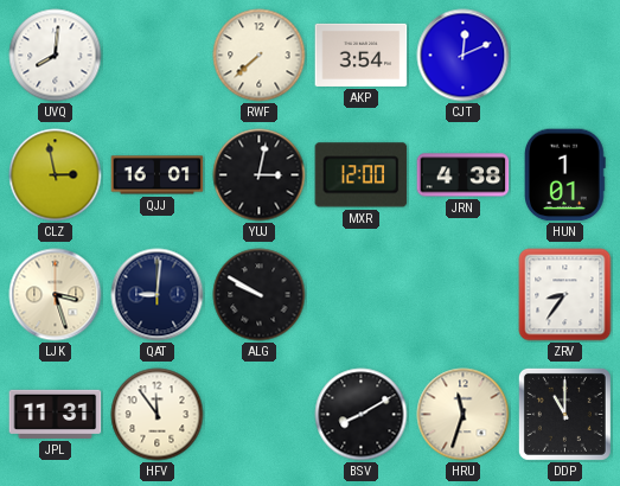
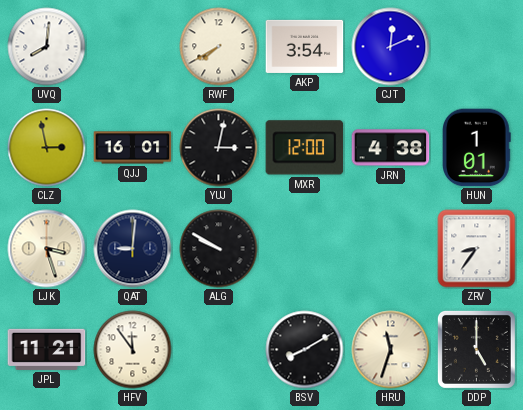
RWF: 7:38 -> 7:40
JPL: 11:31 -> 11:21
DDP: 11:00 -> 5:00
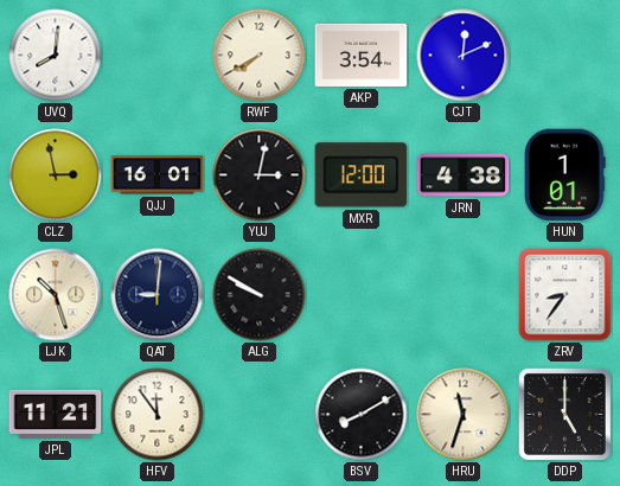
LJK: 3:27 -> 10:27
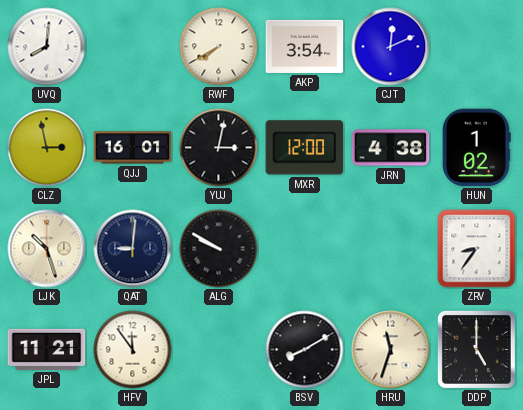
HUN: 1:01 -> 1:02
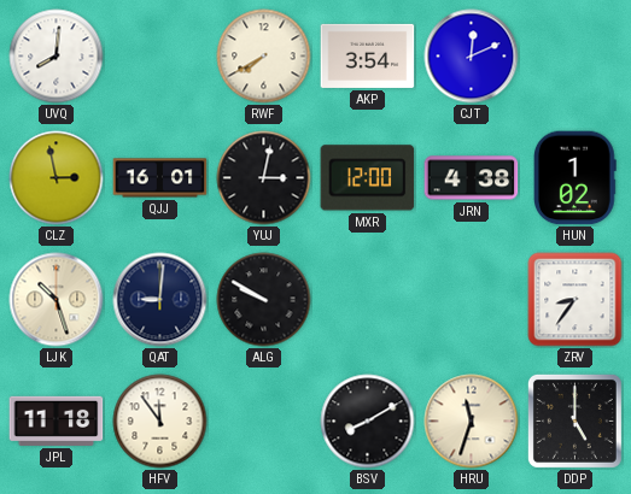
JPL: 11:21 -> 11:18
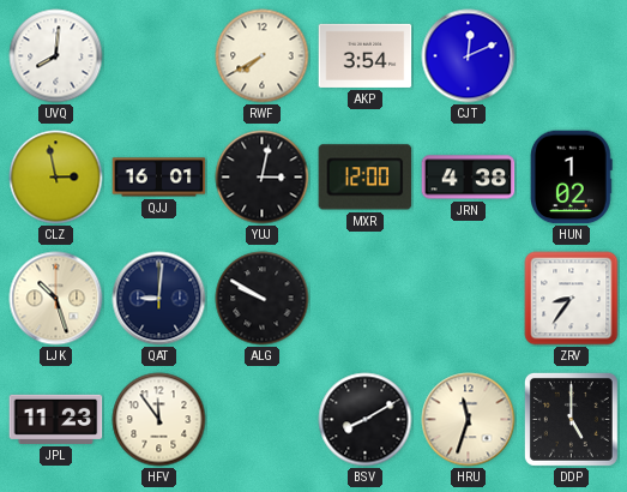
JPL: 11:18 -> 11:23
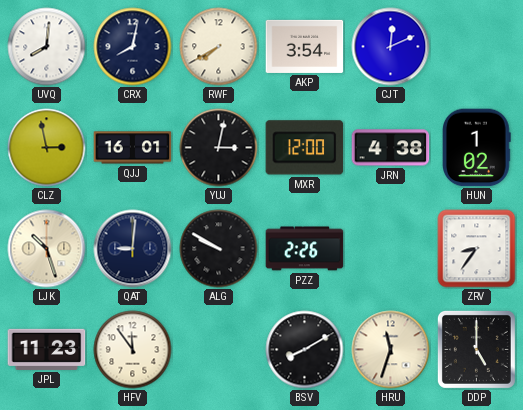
CRX: none -> 8:02
PZZ: none -> 2:26
